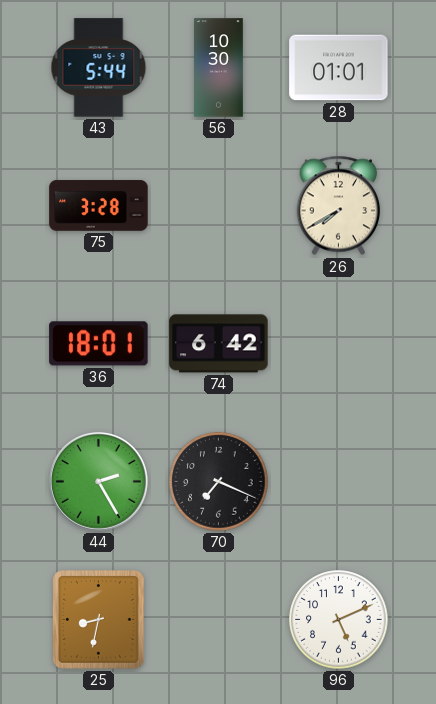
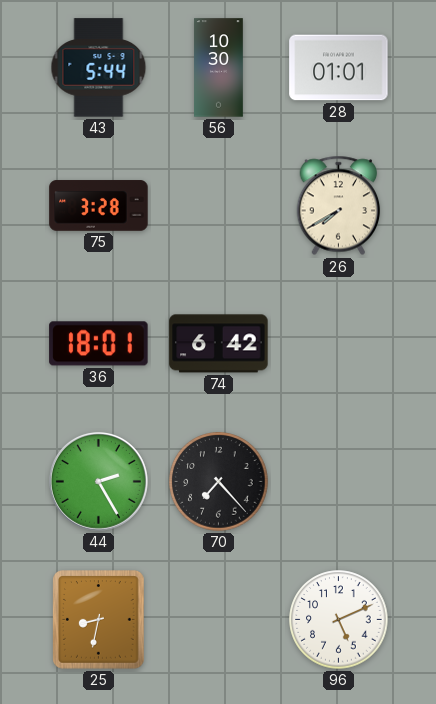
70: 7:19 -> 7:23
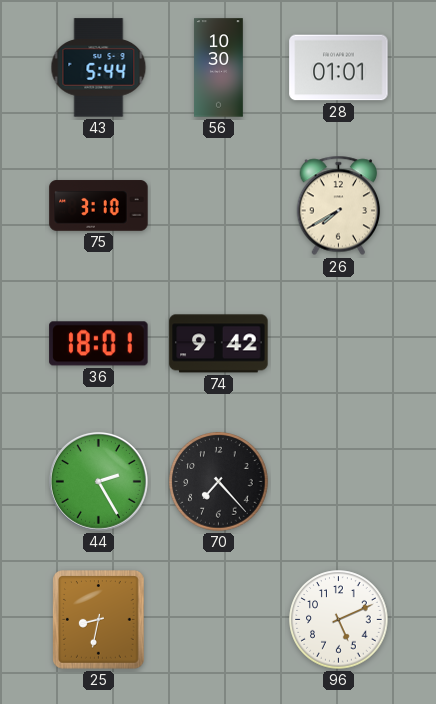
75: 3:28 -> 3:10
74: 6:42 -> 9:42
